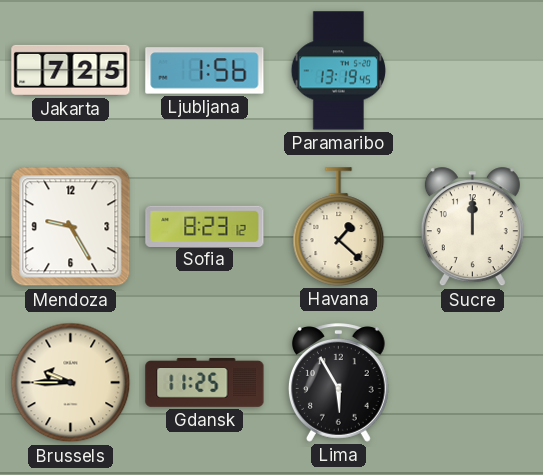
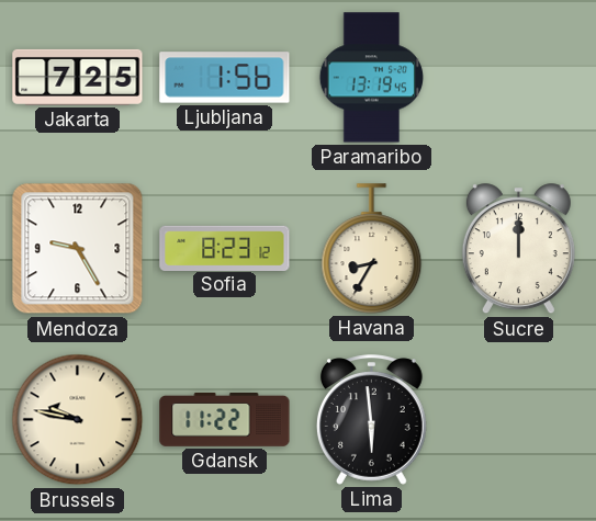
Havana: 1:22 -> 8:35
Brussels: 9:45 -> 9:47
Gdansk: 11:25 -> 11:22
Lima: 5:55 -> 5:59
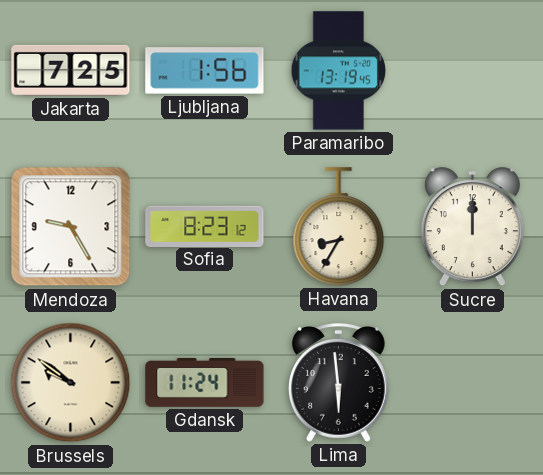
Brussels: 9:47 -> 9:51
Gdansk: 11:22 -> 11:24
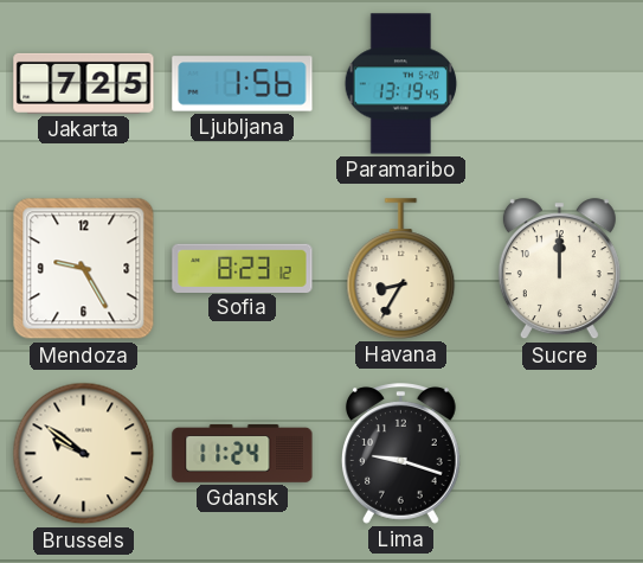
Lima: 5:59 -> 9:18
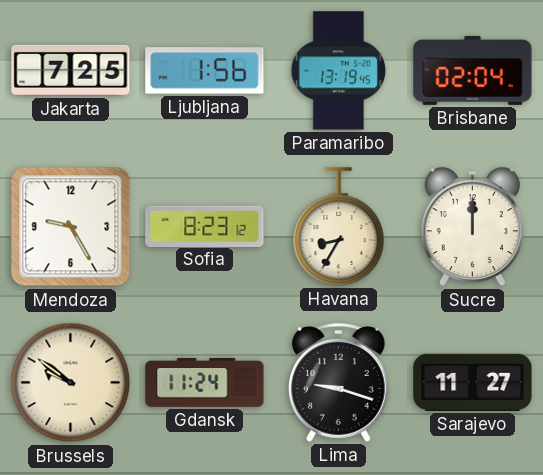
Brisbane: none -> 02:04
Sarajevo: none -> 11:27
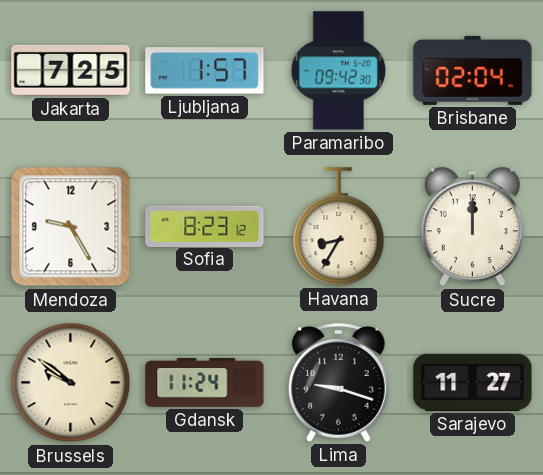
Ljubljana: 1:56 -> 1:57
Paramaribo: 13:19 -> 09:42
